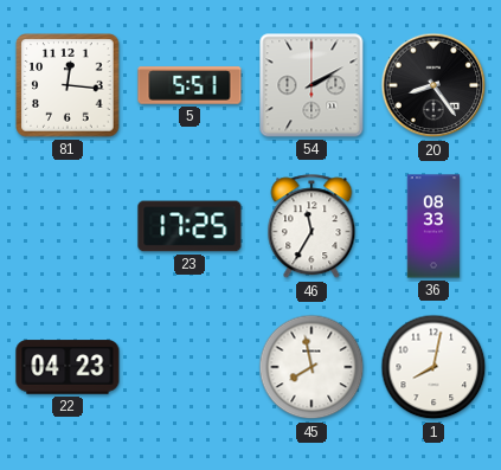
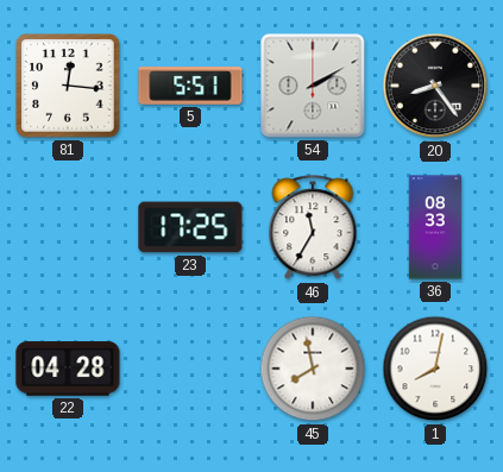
22: 04:23 -> 04:28
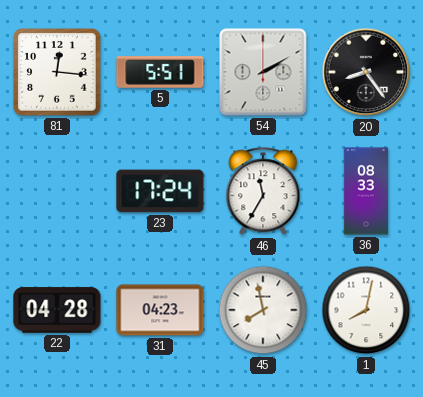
23: 17:25 -> 17:24
31: none -> 04:23
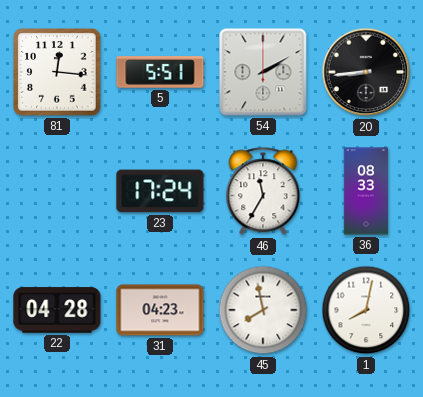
20: 8:24 -> 8:44
